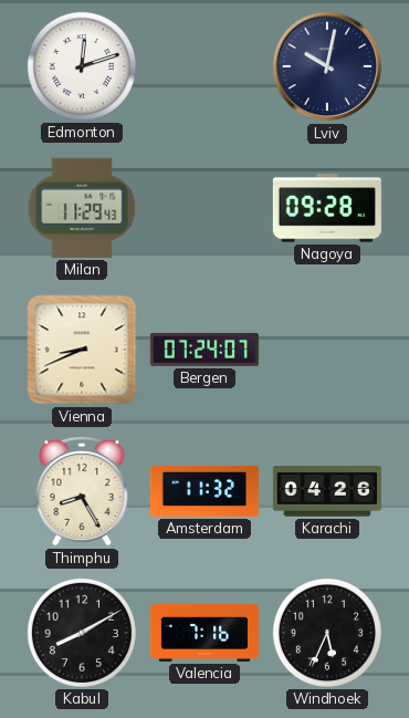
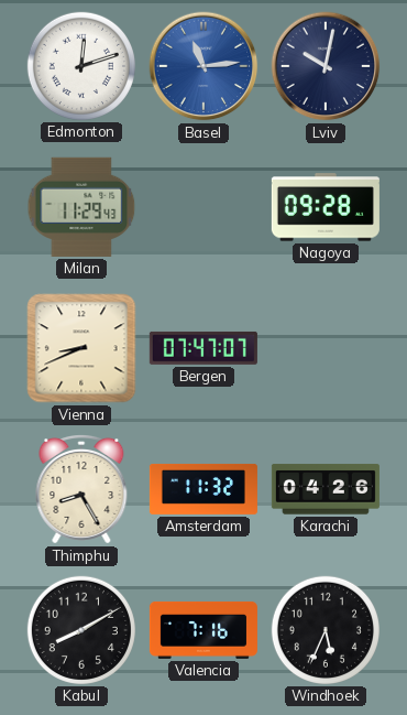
Basel: none -> 11:14
Bergen: 07:24 -> 07:47
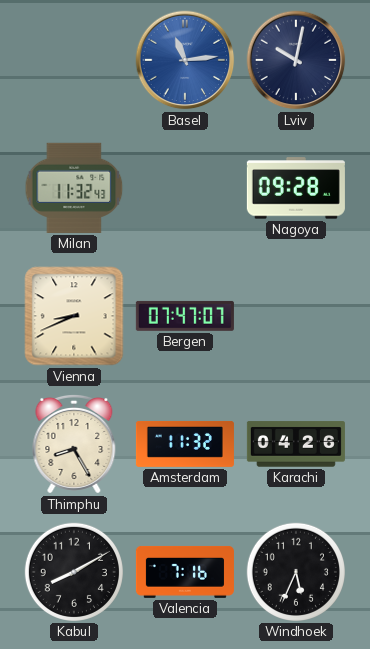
Edmonton: 12:12 -> none
Milan: 11:29 -> 11:32
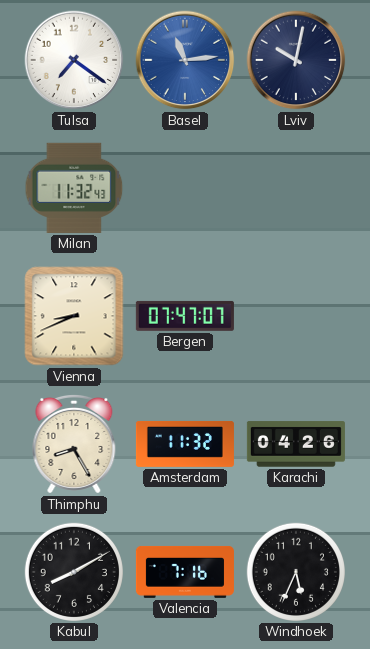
Tulsa: none -> 7:21
Nagoya: 09:28 -> none
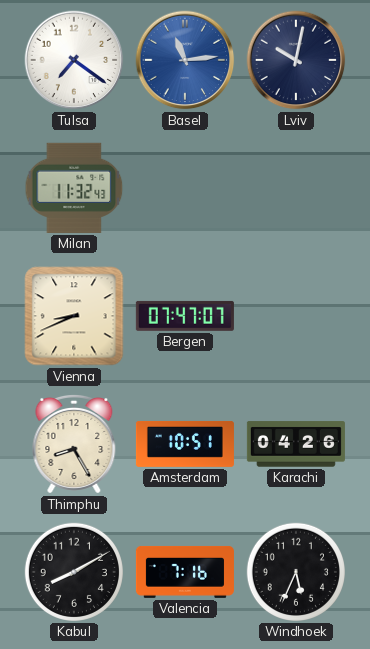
Amsterdam: 11:32 -> 10:51
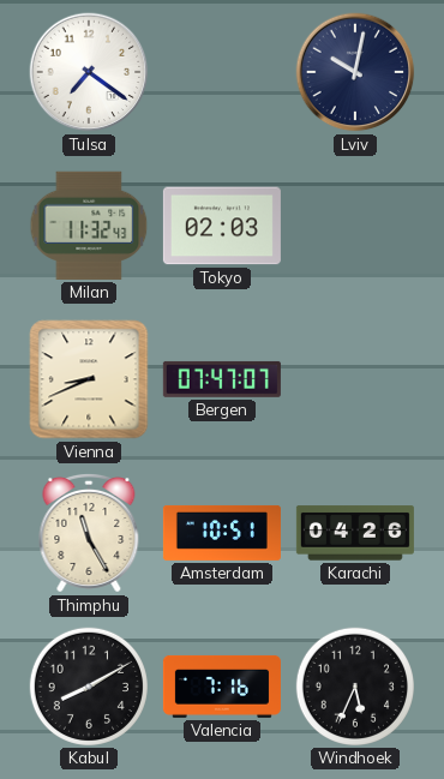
Basel: 11:14 -> none
Tokyo: none -> 02:03
Thimphu: 8:25 -> 11:25
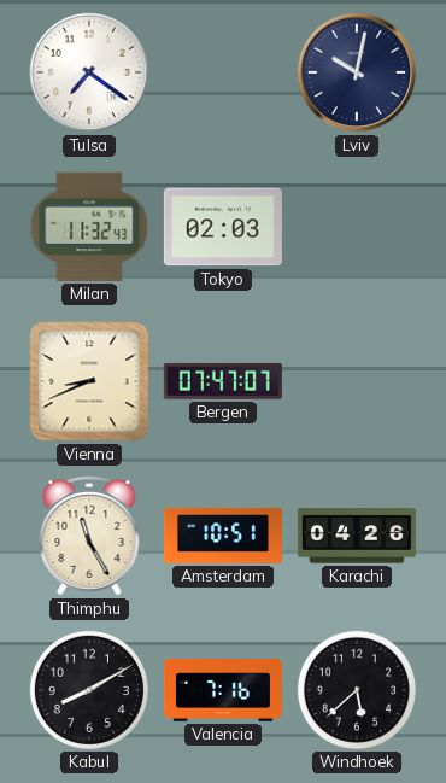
Windhoek: 5:34 -> 5:38
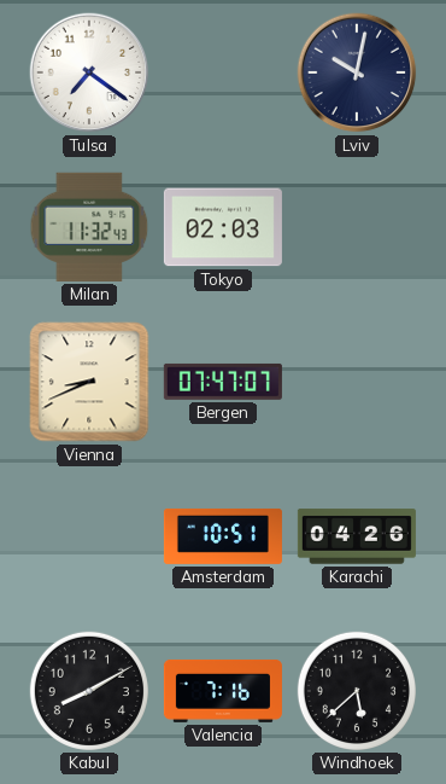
Thimphu: 11:25 -> none
